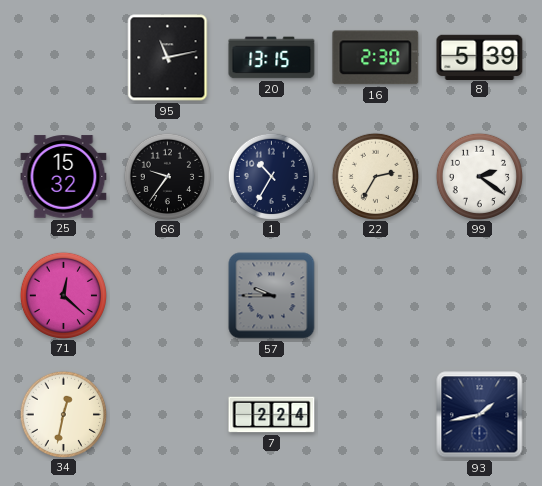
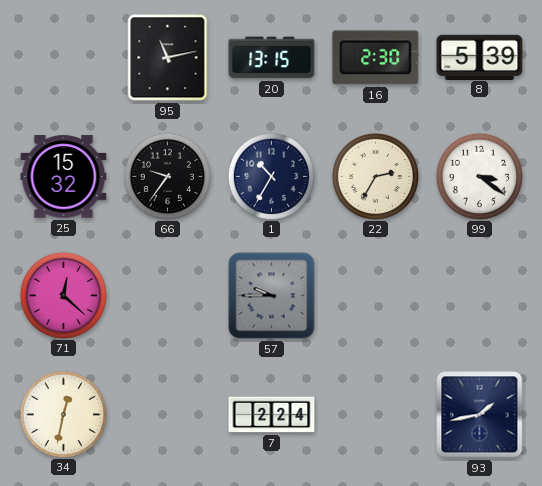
99: 2:21 -> 3:21
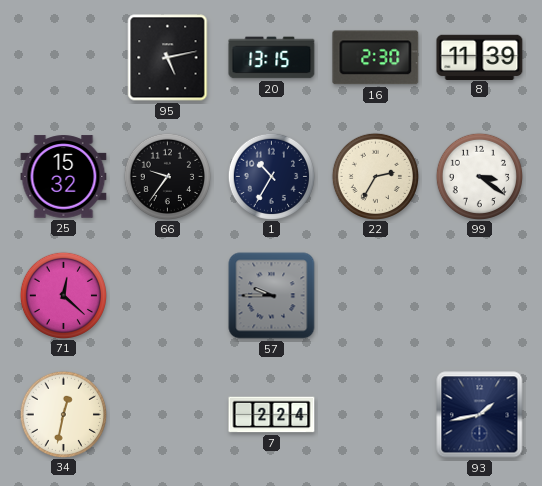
95: 11:13 -> 5:13
8: 5:39 -> 11:39
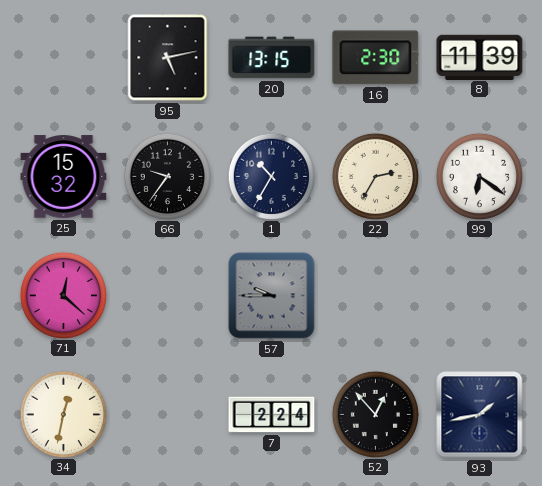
99: 3:21 -> 6:21
52: none -> 12:53
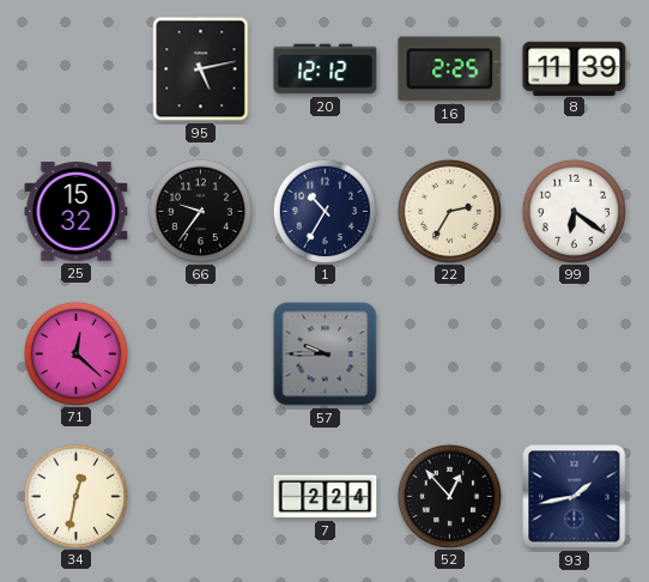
20: 13:15 -> 12:12
16: 2:30 -> 2:25
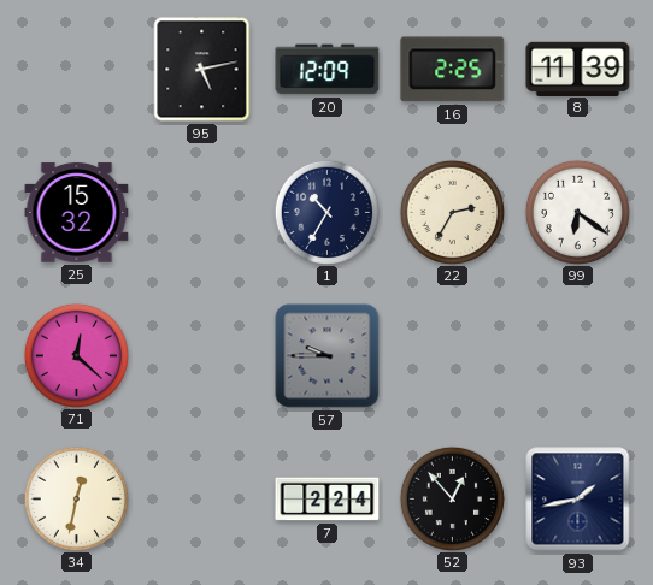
20: 12:12 -> 12:09
66: 9:36 -> none
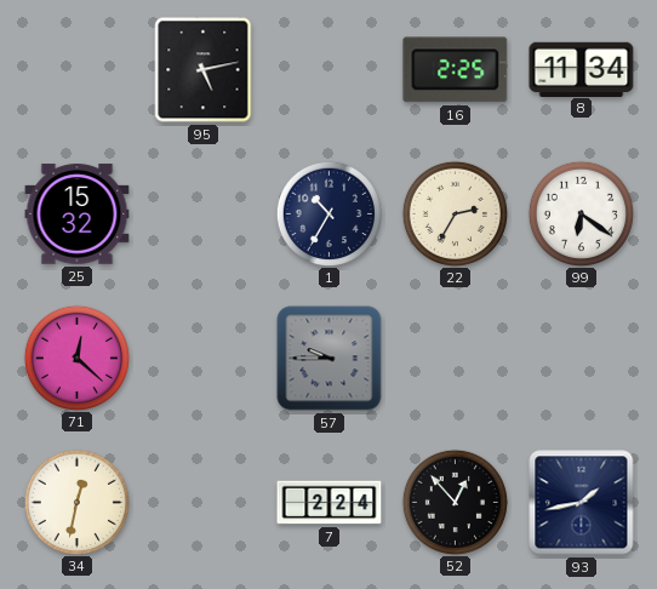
20: 12:09 -> none
8: 11:39 -> 11:34
